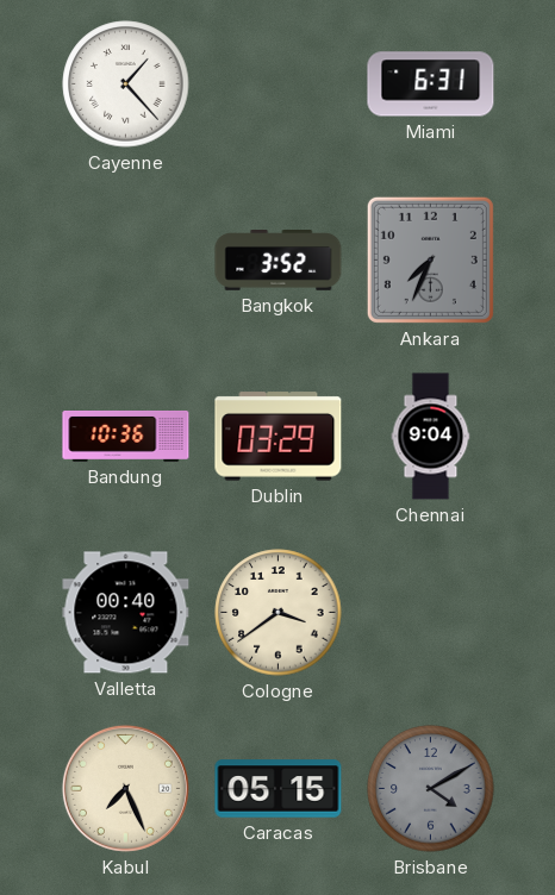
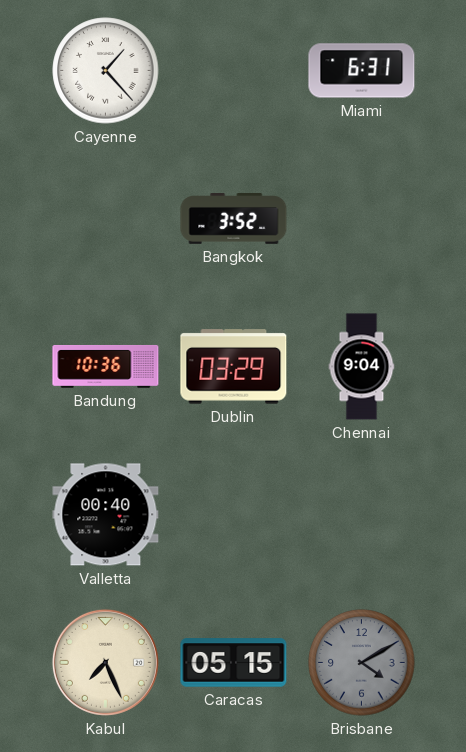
Ankara: 7:34 -> none
Cologne: 3:39 -> none
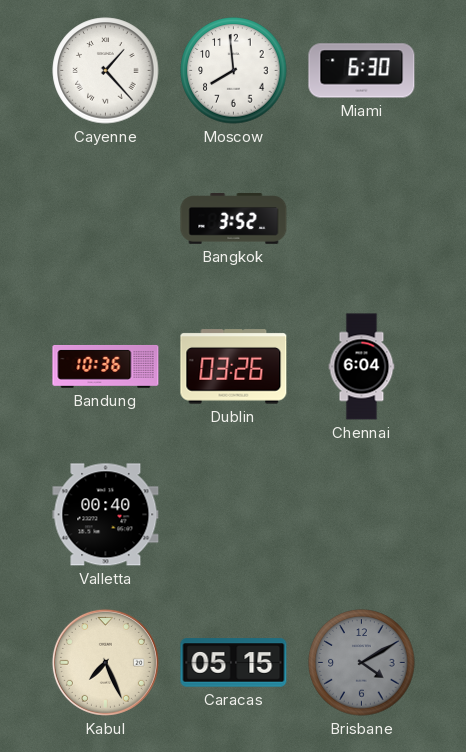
Moscow: none -> 7:59
Miami: 6:31 -> 6:30
Dublin: 03:29 -> 03:26
Chennai: 9:04 -> 6:04
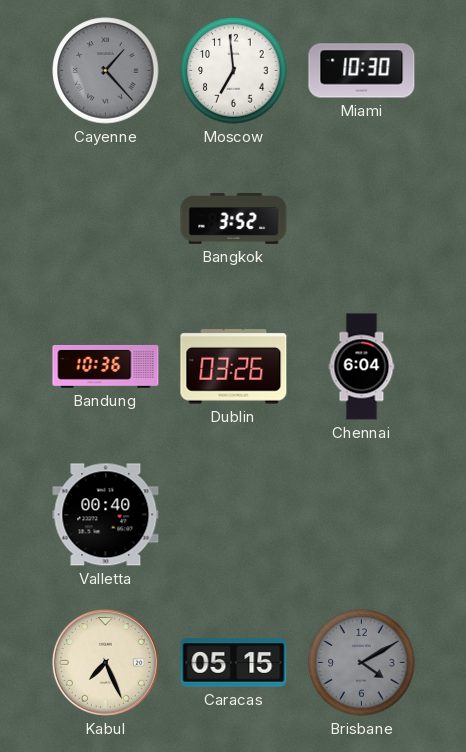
Cayenne dial: white -> grey
Moscow: 7:59 -> 6:59
Miami: 6:30 -> 10:30
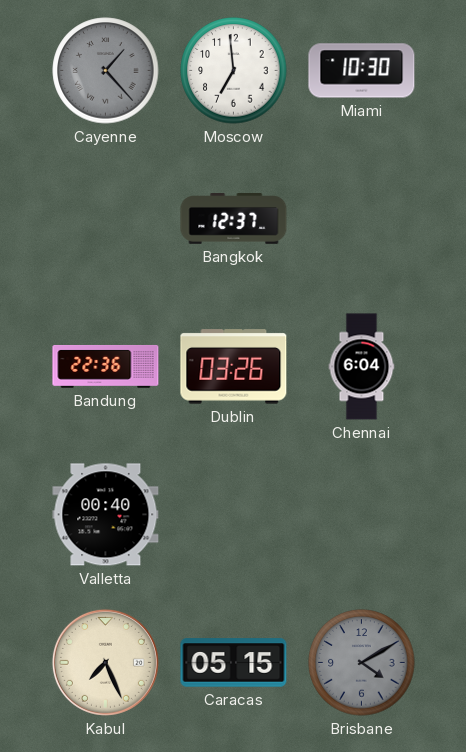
Bangkok: 3:52 -> 12:37
Bandung: 10:36 -> 22:36
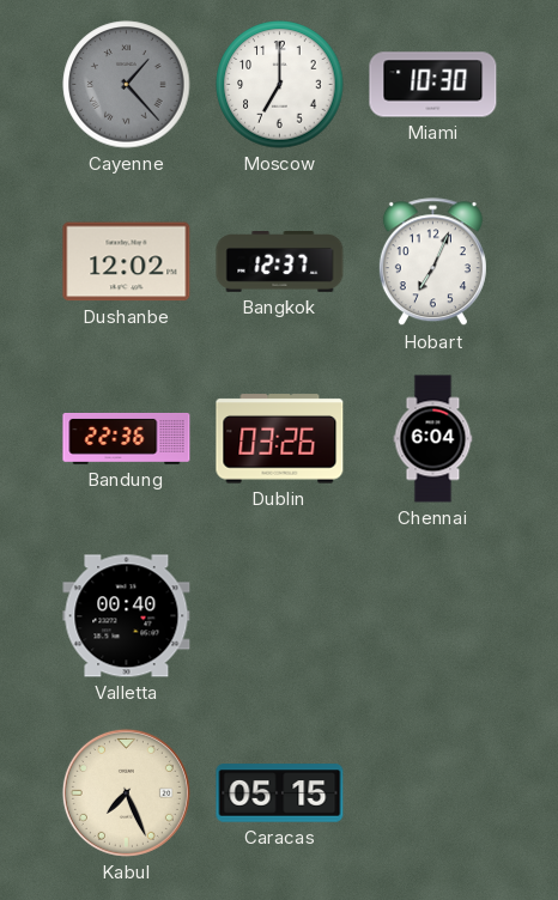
Moscow: 6:59 -> 7:00
Dushanbe: none -> 12:02
Hobart: none -> 7:04
Brisbane: 4:10 -> none
